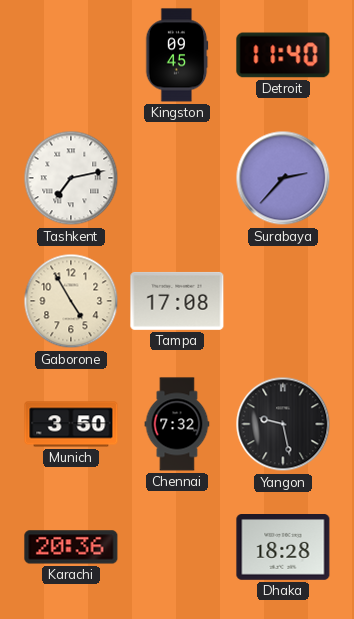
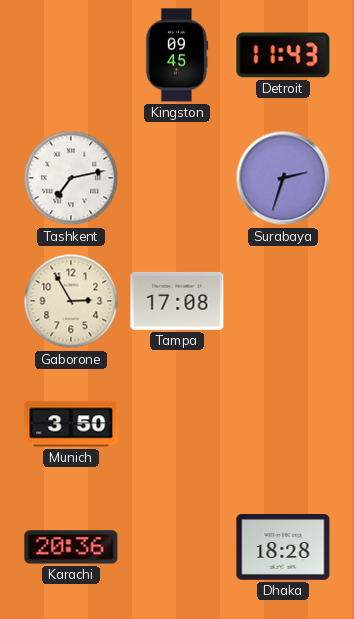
Detroit: 11:40 -> 11:43
Surabaya: 2:37 -> 2:33
Gaborone: 4:55 -> 2:55
Chennai: 7:32 -> none
Yangon: 9:28 -> none
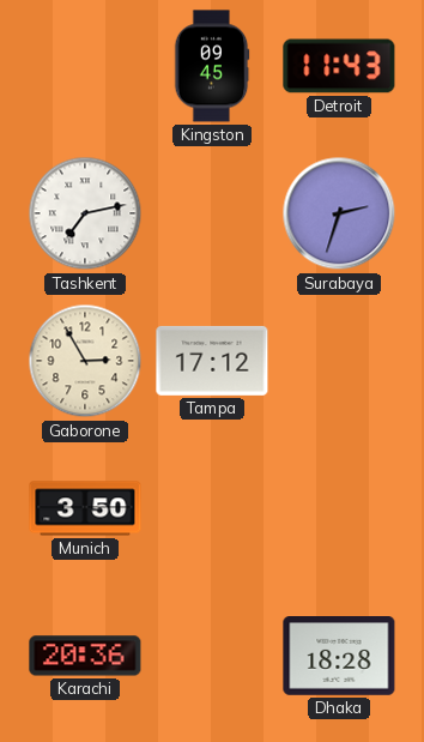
Tampa: 17:08 -> 17:12
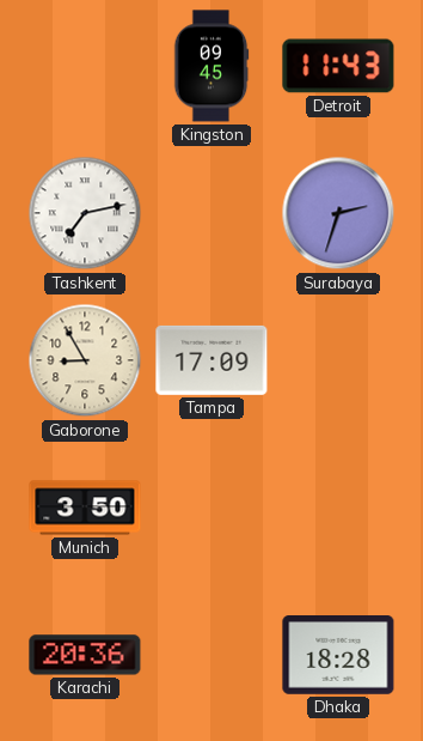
Gaborone: 2:55 -> 8:55
Tampa: 17:12 -> 17:09
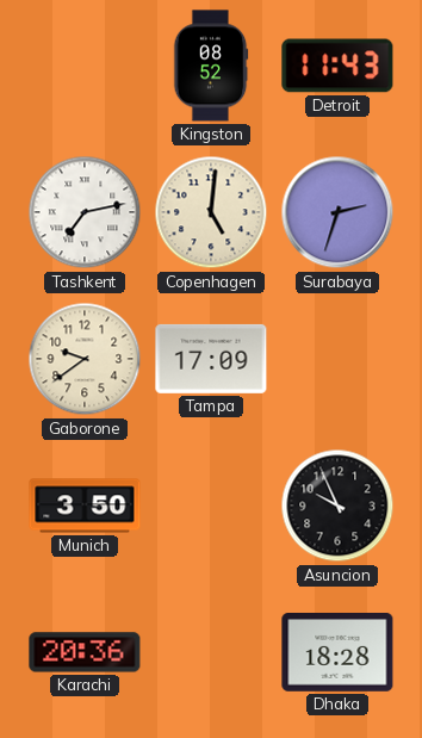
Kingston: 09:45 -> 08:52
Copenhagen: none -> 5:01
Gaborone: 8:55 -> 9:39
Asuncion: none -> 9:56
